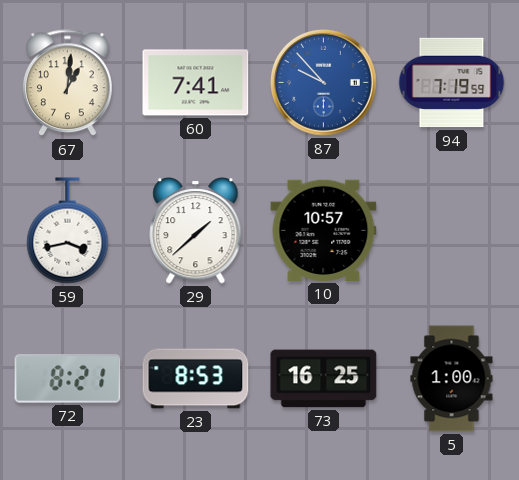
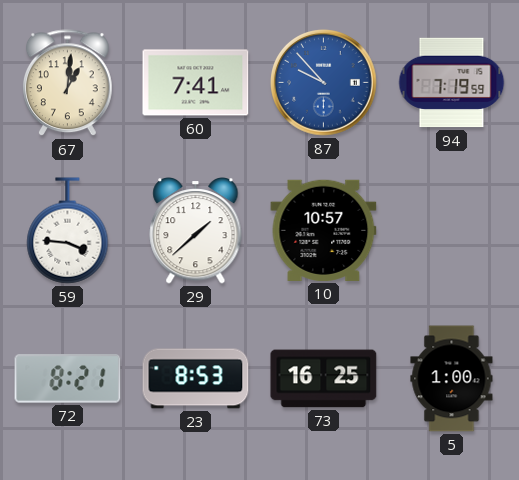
59: 3:43 -> 3:46
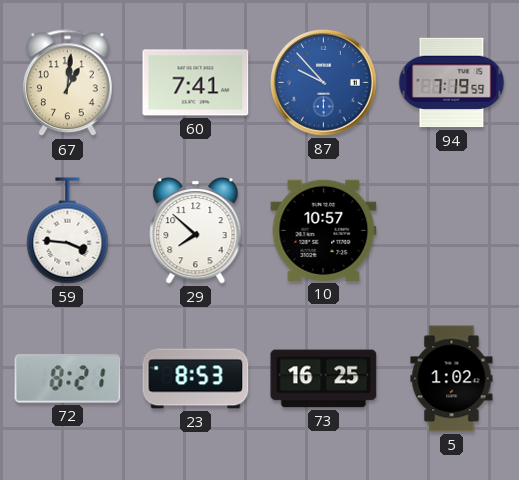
29: 1:38 -> 7:52
5: 1:00 -> 1:02
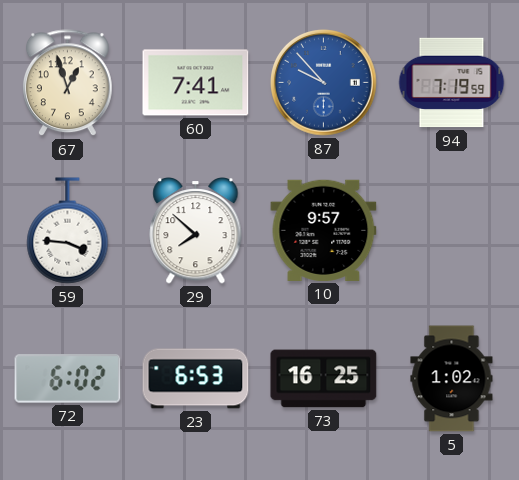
67: 1:01 -> 12:57
10: 10:57 -> 9:57
72: 8:21 -> 6:02
23: 8:53 -> 6:53
